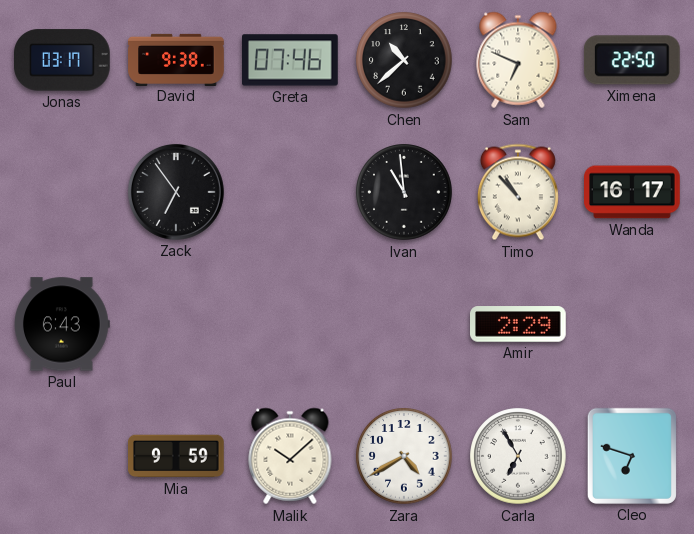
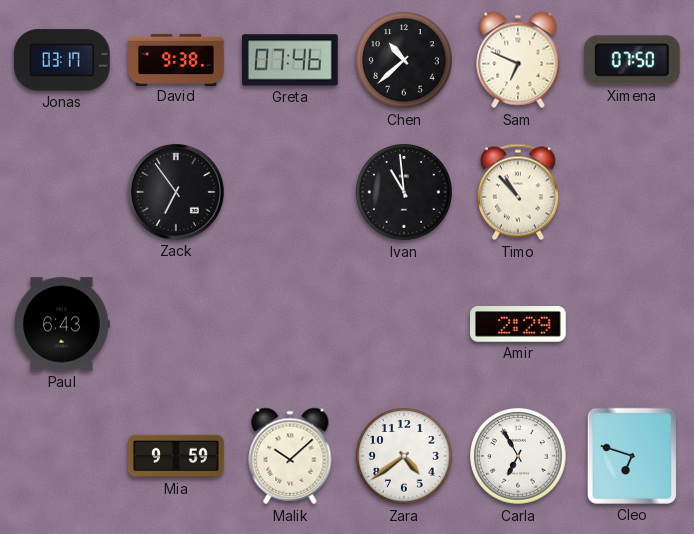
Ximena: 22:50 -> 07:50
Wanda: 16:17 -> none
Zara: 4:40 -> 4:39
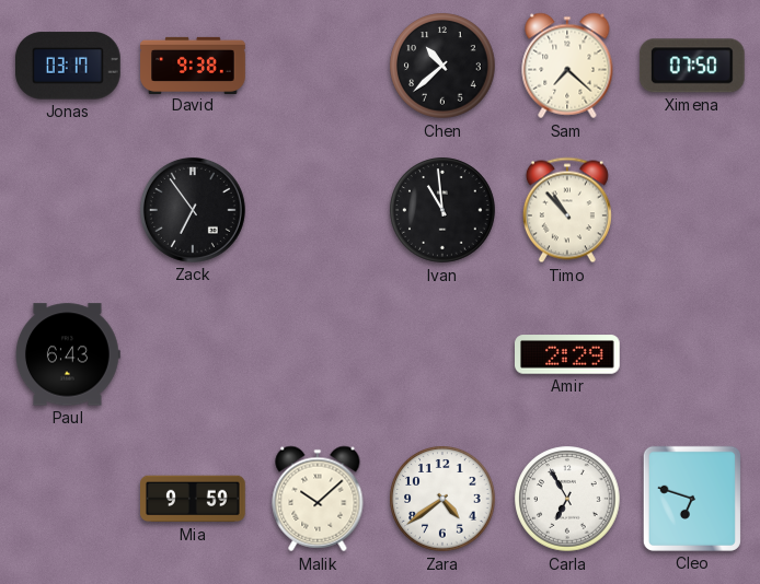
Greta: 07:46 -> none
Sam: 6:49 -> 7:22
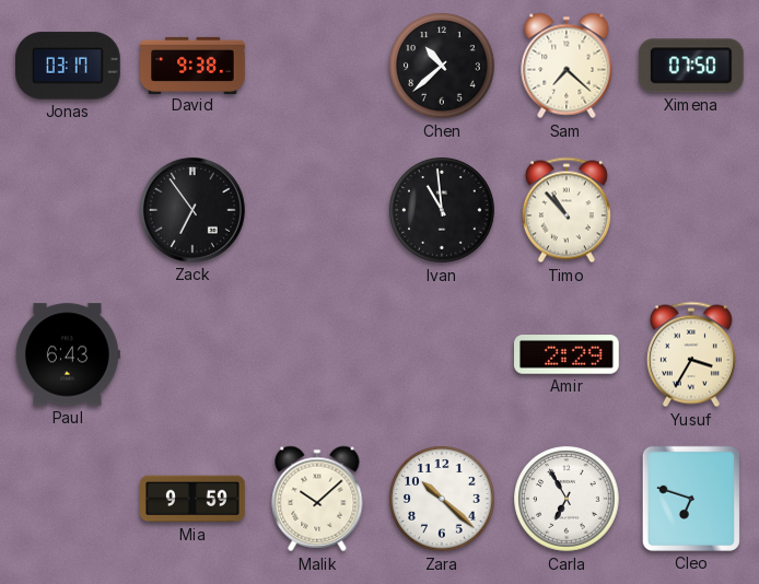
Yusuf: none -> 3:35
Zara: 4:39 -> 10:22
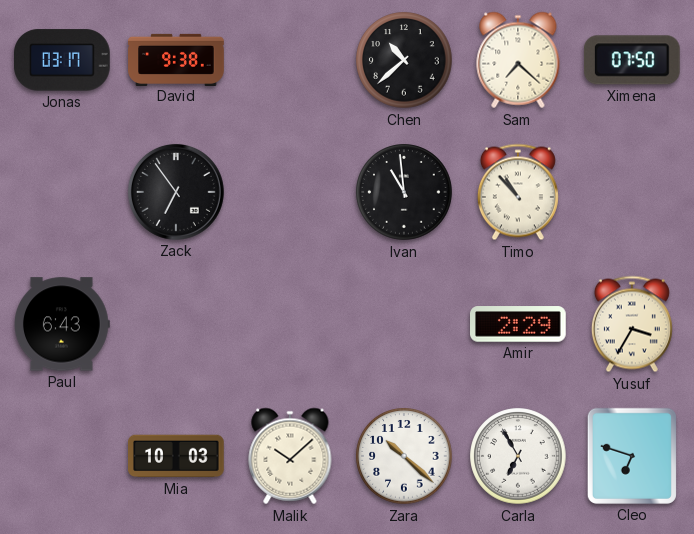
Mia: 9:59 -> 10:03
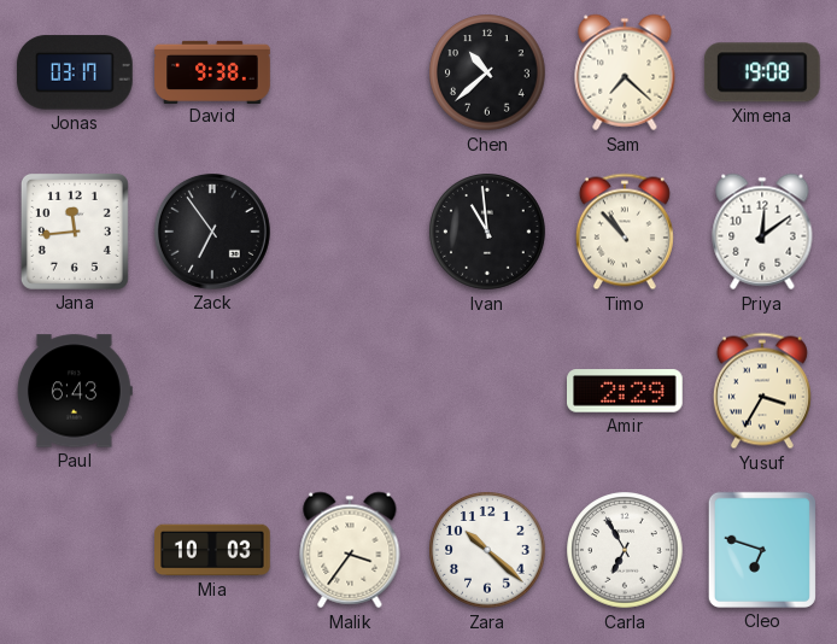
Ximena: 07:50 -> 19:08
Jana: none -> 11:44
Priya: none -> 12:09
Malik: 10:08 -> 3:36
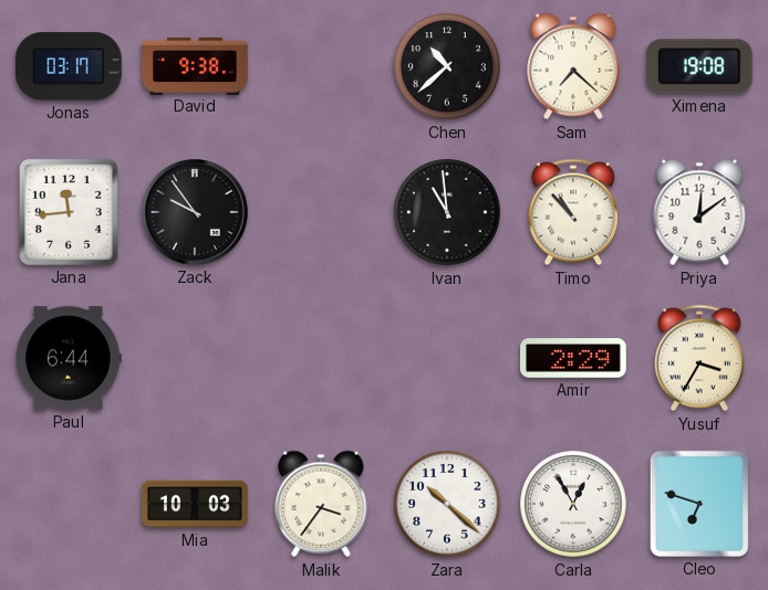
Zack: 6:54 -> 9:54
Paul: 6:43 -> 6:44
Carla: 6:55 -> 12:55
